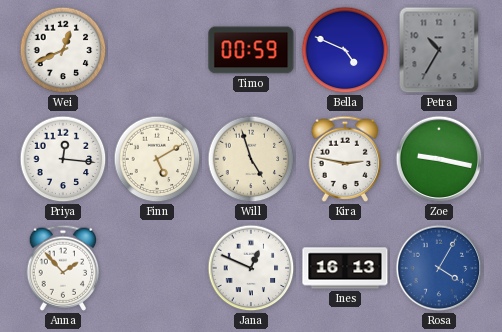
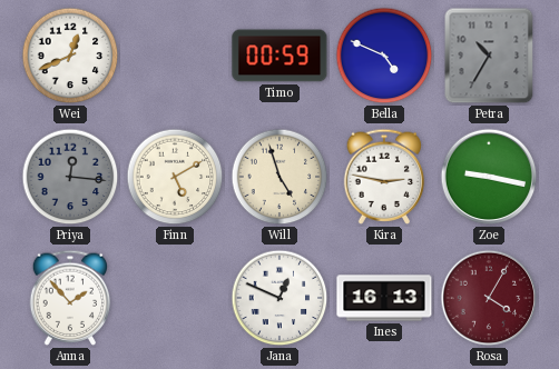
Priya dial: white -> grey
Rosa dial: blue -> burgundy
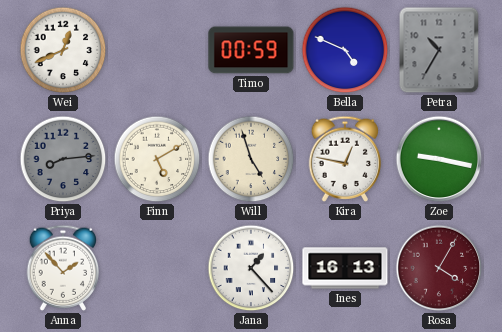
Priya: 12:16 -> 8:14
Kira: 2:47 -> 12:47
Jana: 12:49 -> 1:23
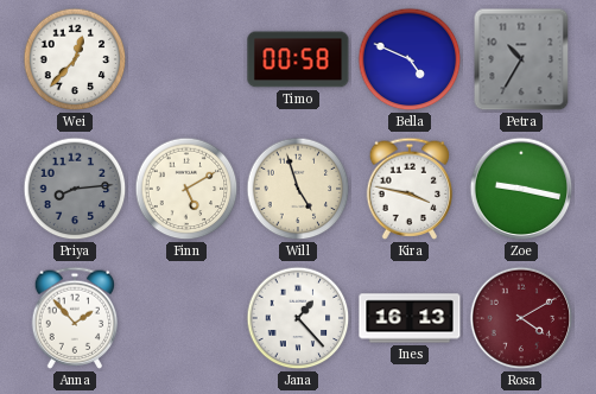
Wei: 12:41 -> 12:37
Timo: 00:59 -> 00:58
Kira: 12:47 -> 3:47
Rosa: 4:05 -> 4:10
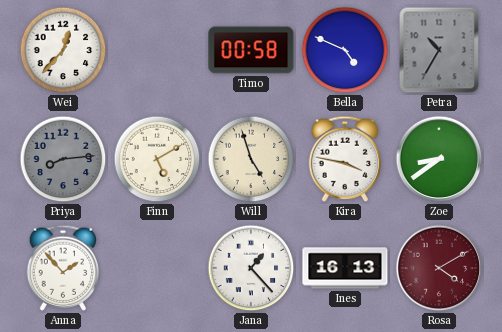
Zoe: 9:17 -> 8:39
